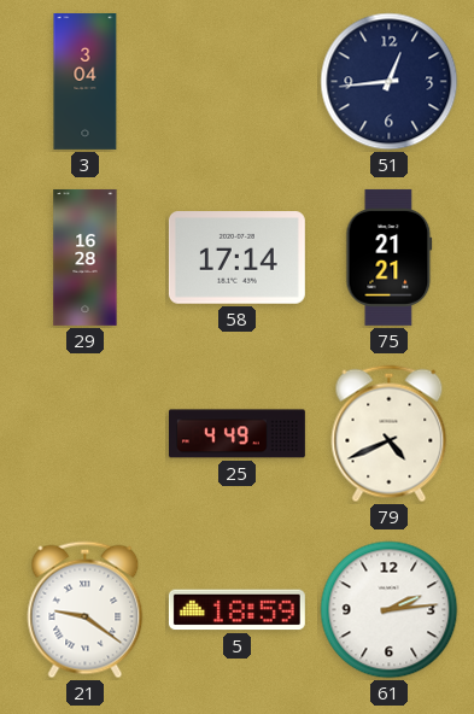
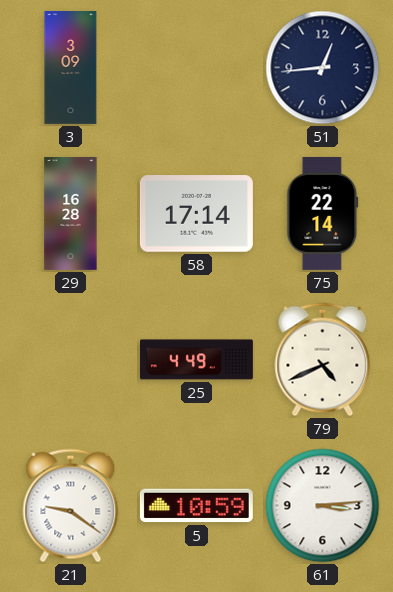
3: 3:04 -> 3:09
75: 21:21 -> 22:14
5: 18:59 -> 10:59
61: 2:14 -> 3:14
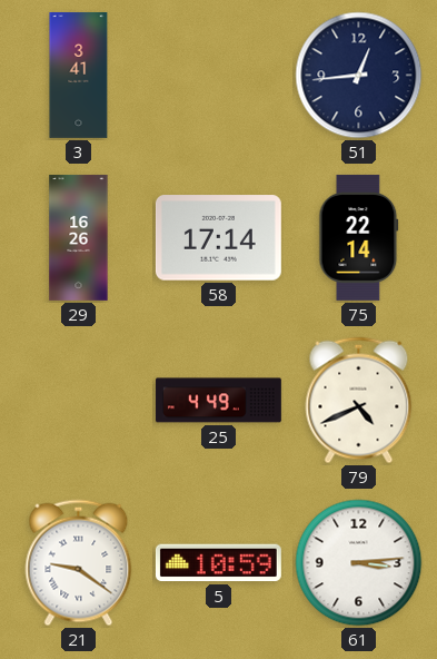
3: 3:09 -> 3:41
29: 16:28 -> 16:26
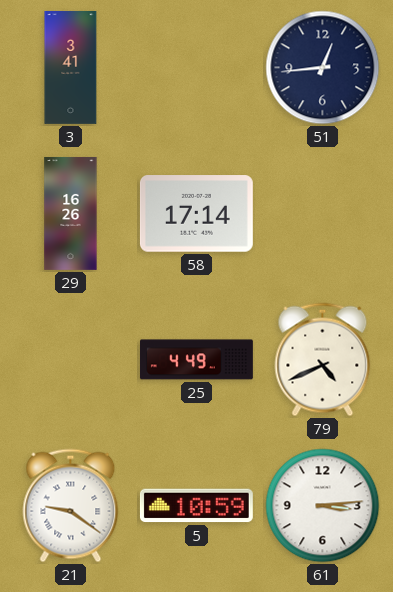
75: 22:14 -> none
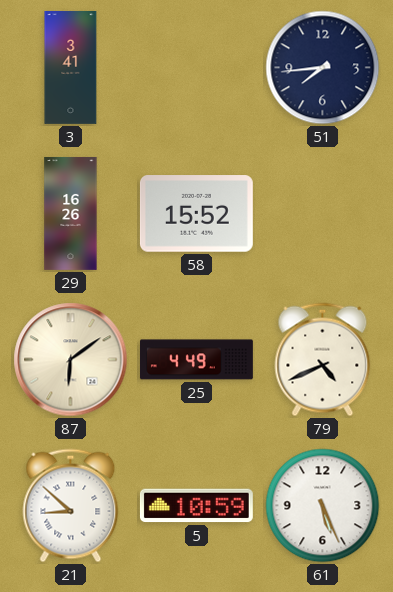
51: 12:44 -> 7:44
58: 17:14 -> 15:52
87: none -> 6:09
21: 9:21 -> 8:52
61: 3:14 -> 5:26
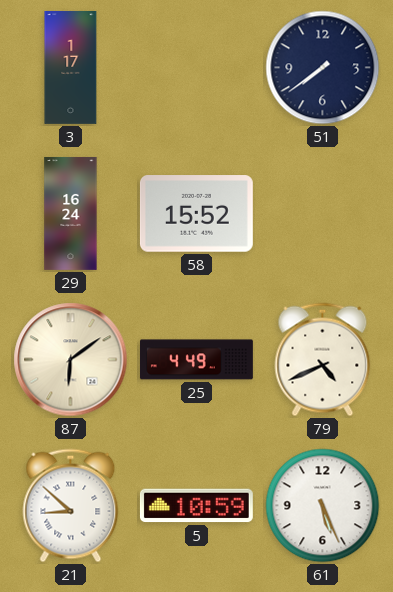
3: 3:41 -> 1:17
51: 7:44 -> 7:39
29: 16:26 -> 16:24
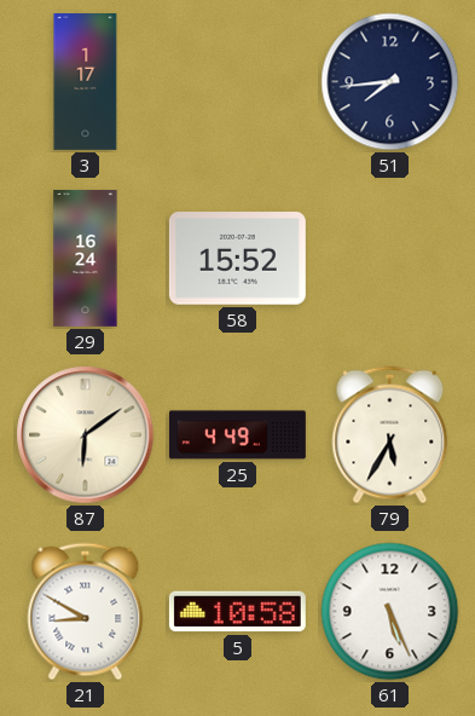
51: 7:39 -> 7:44
79: 4:41 -> 5:35
21: 8:52 -> 8:50
5: 10:59 -> 10:58
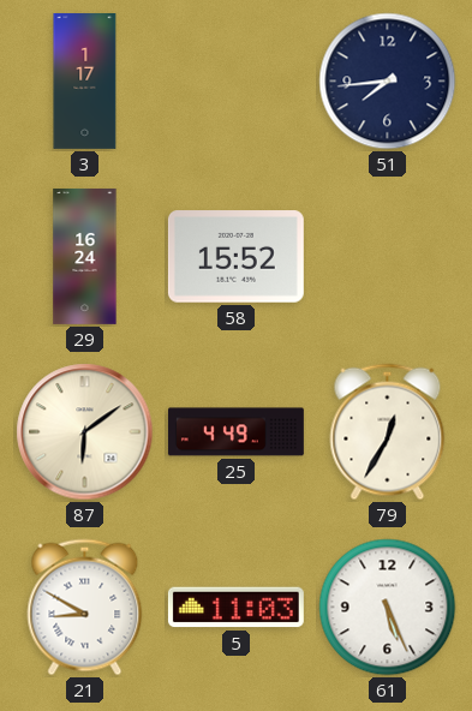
79: 5:35 -> 12:35
5: 10:58 -> 11:03
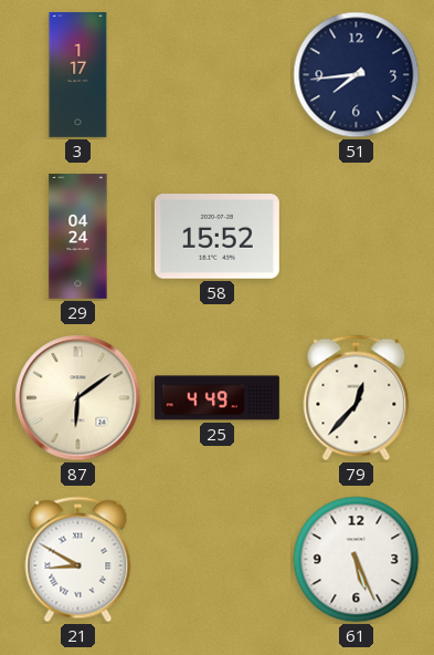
29: 16:24 -> 04:24
79: 12:35 -> 12:37
5: 11:03 -> none
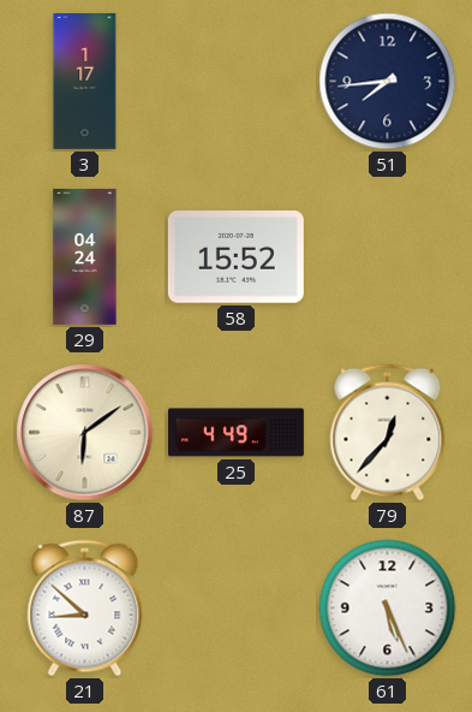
21: 8:50 -> 8:52
